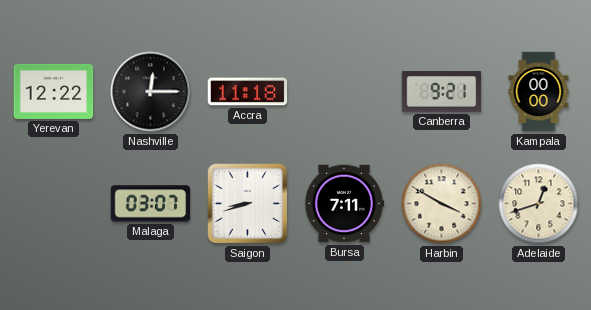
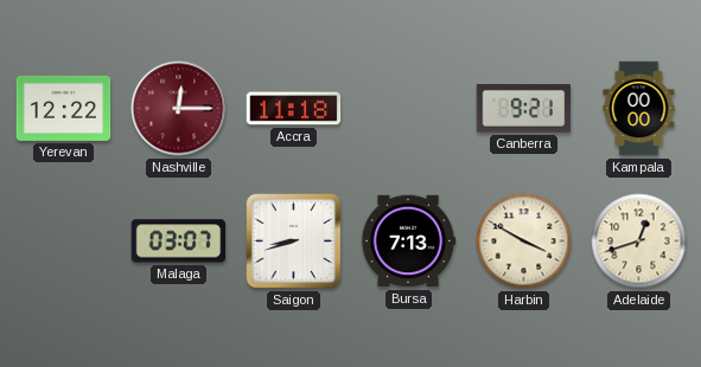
Nashville dial: black -> burgundy
Bursa: 7:11 -> 7:13
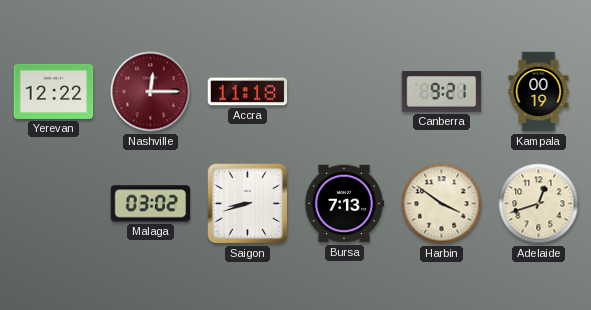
Kampala: 00:00 -> 00:19
Malaga: 03:07 -> 03:02
Harbin: 3:50 -> 3:51
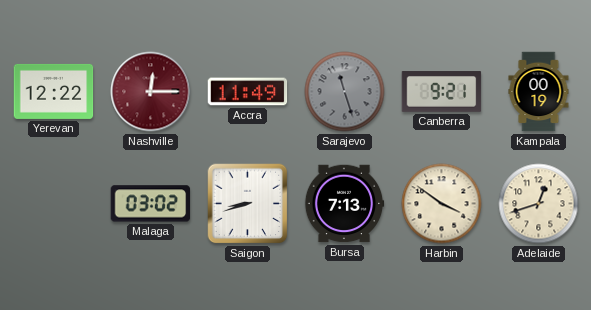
Accra: 11:18 -> 11:49
Sarajevo: none -> 11:27
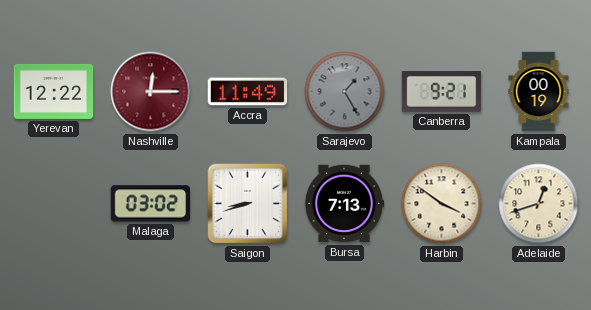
Sarajevo: 11:27 -> 1:25
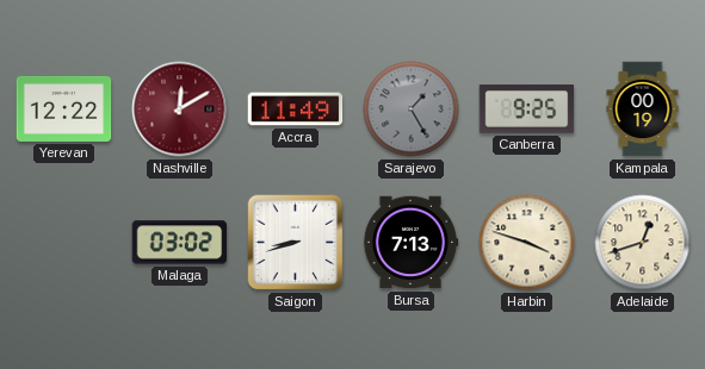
Nashville: 12:15 -> 12:10
Canberra: 9:21 -> 9:25
Harbin: 3:51 -> 3:48
